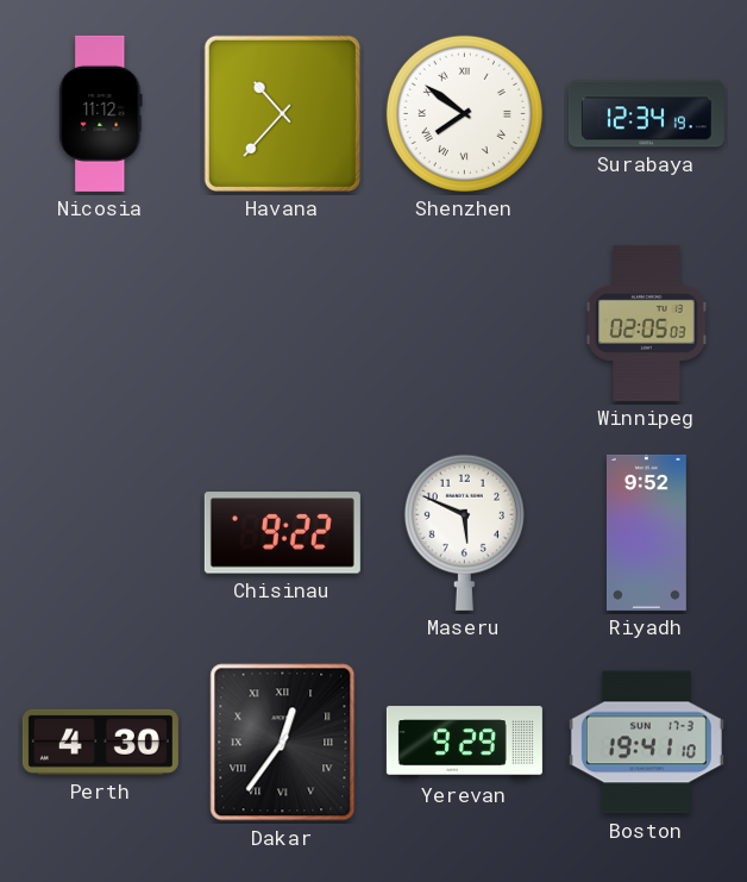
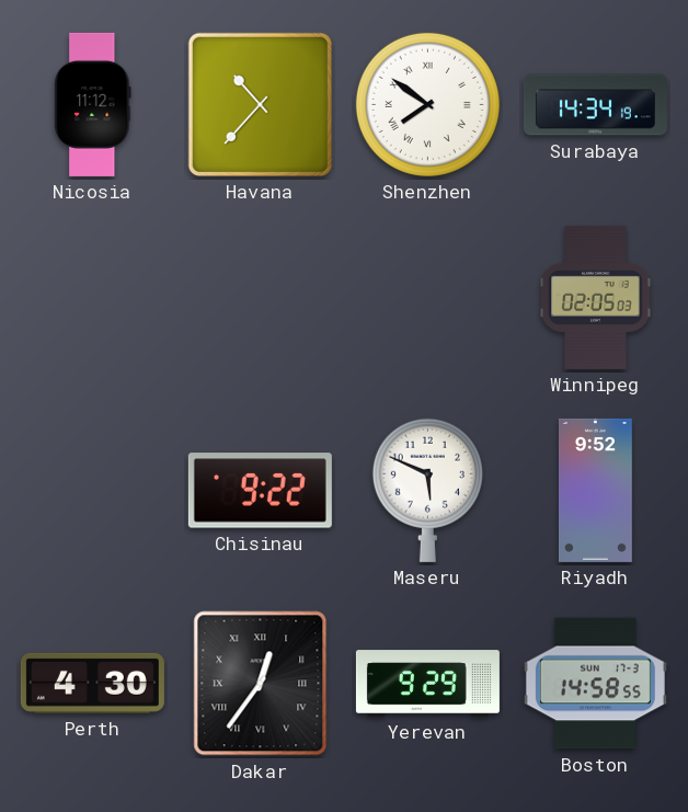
Surabaya: 12:34 -> 14:34
Boston: 19:41 -> 14:58
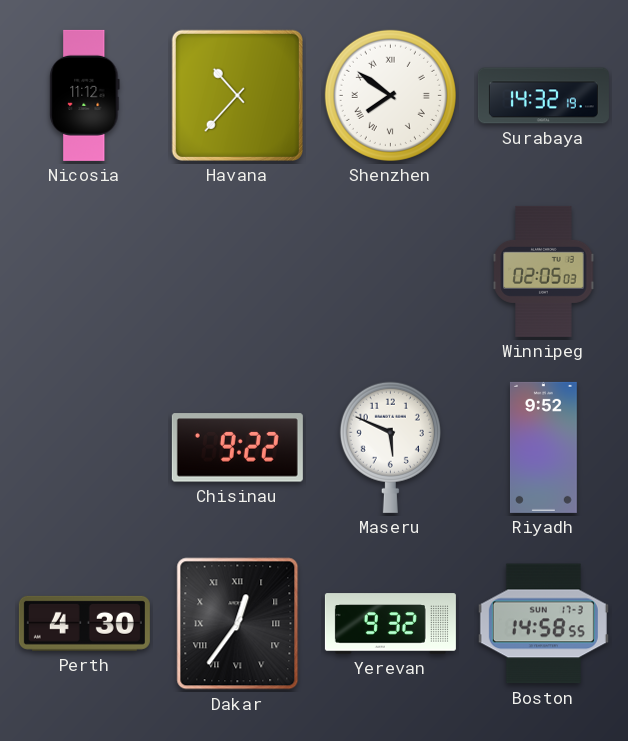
Surabaya: 14:34 -> 14:32
Yerevan: 9:29 -> 9:32
